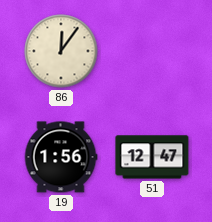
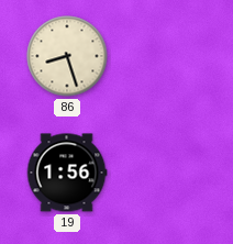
86: 12:06 -> 8:27
51: 12:47 -> none
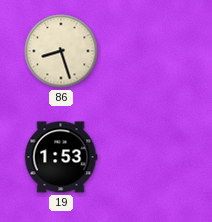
19: 1:56 -> 1:53
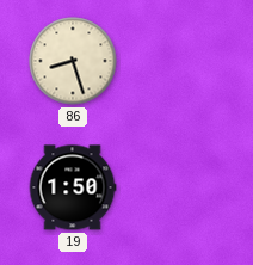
19: 1:53 -> 1:50
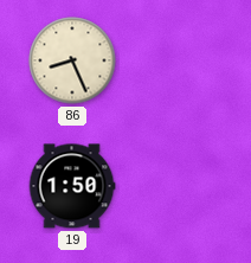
86: 8:27 -> 8:26
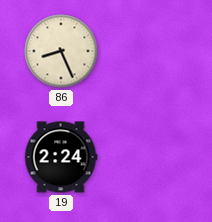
19: 1:50 -> 2:24
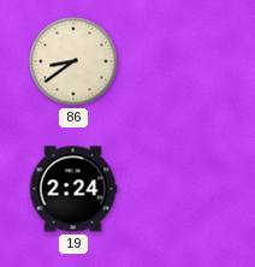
86: 8:26 -> 8:39
